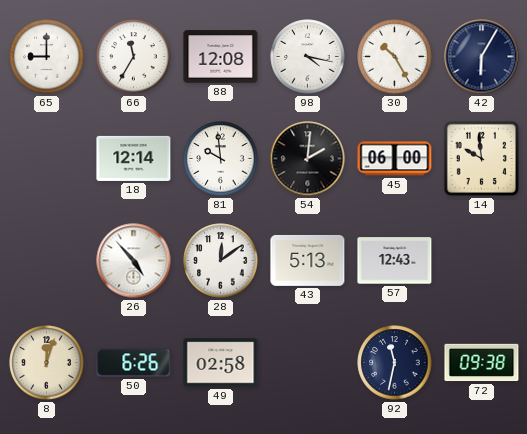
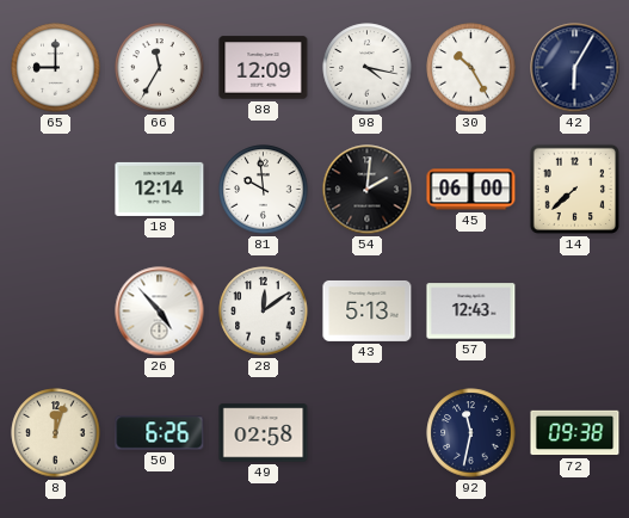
88: 12:08 -> 12:09
14: 9:59 -> 7:38
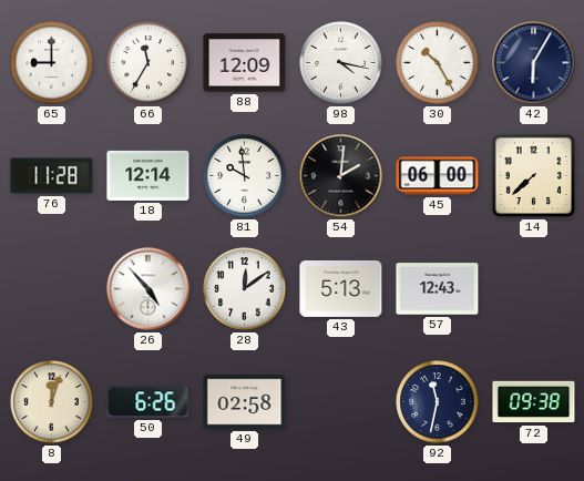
76: none -> 11:28
